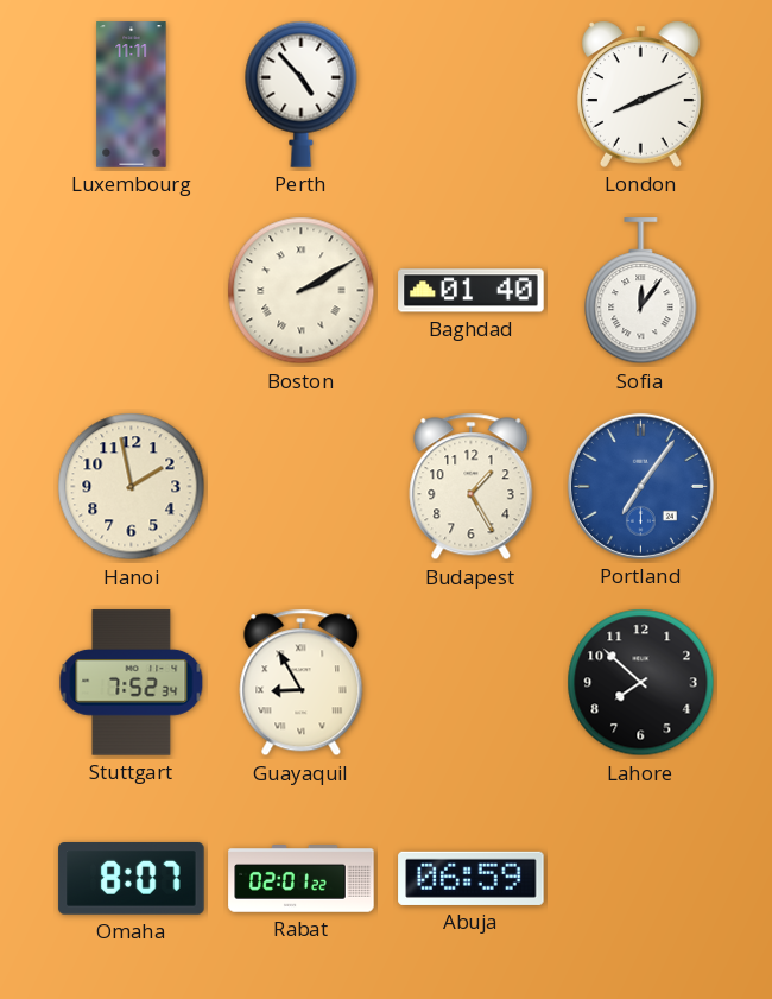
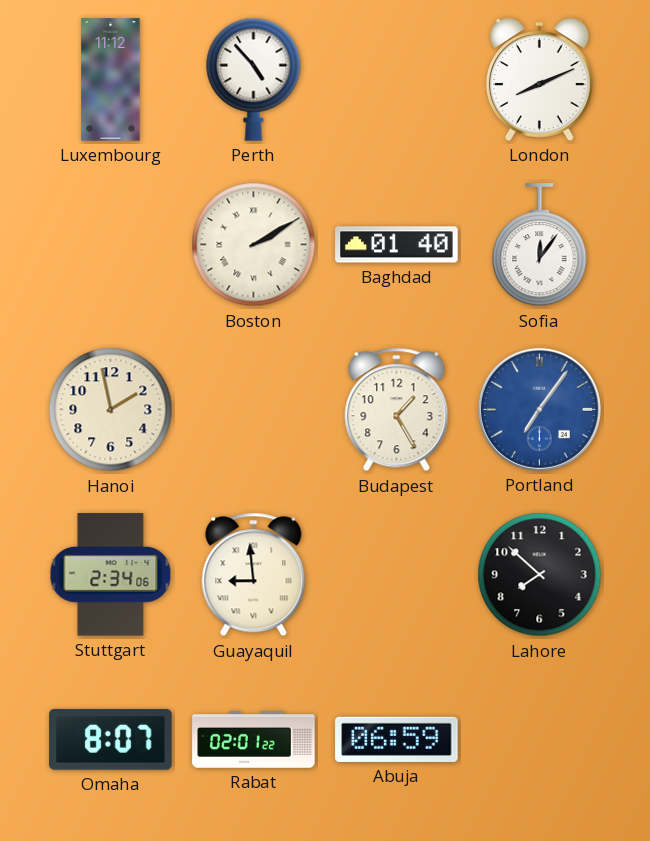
Luxembourg: 11:11 -> 11:12
Stuttgart: 7:52 -> 2:34
Guayaquil: 8:55 -> 8:59
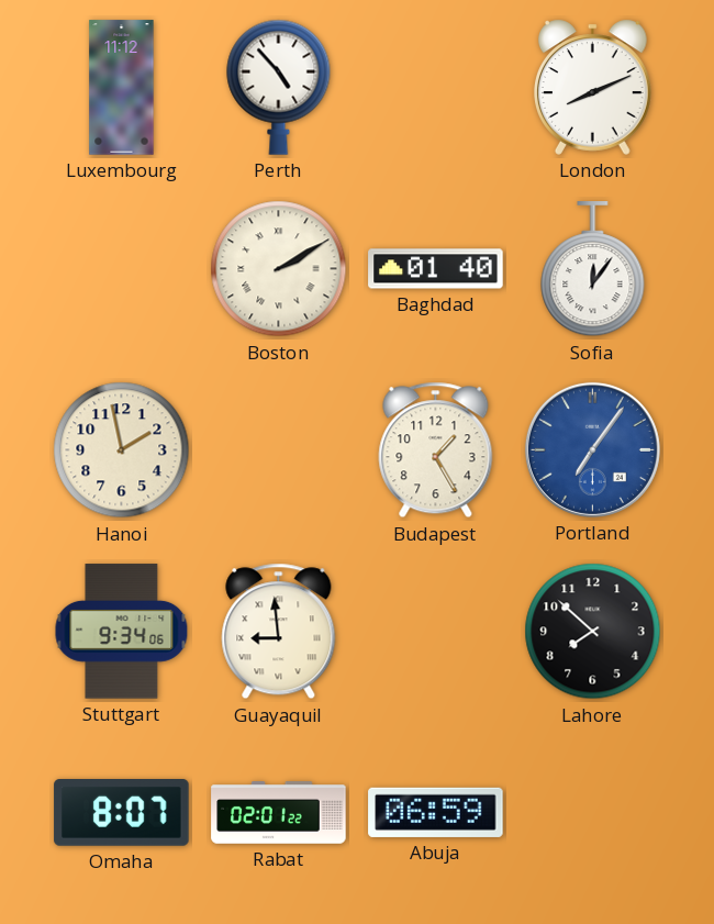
Stuttgart: 2:34 -> 9:34
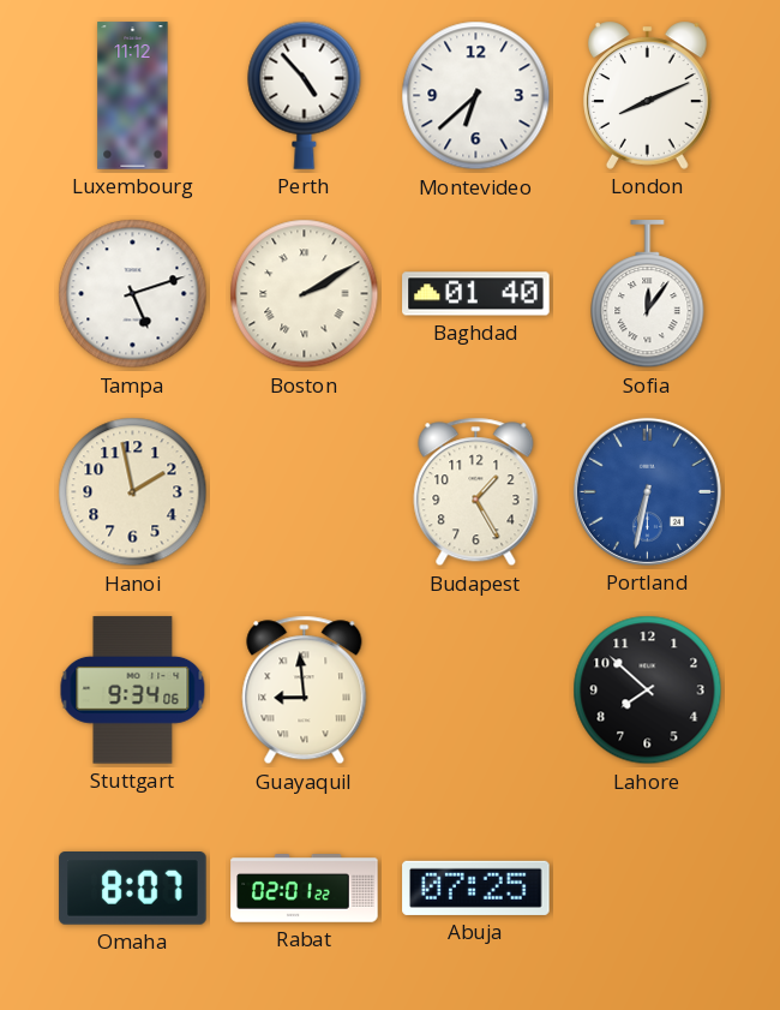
Montevideo: none -> 6:38
Tampa: none -> 5:12
Portland: 7:06 -> 6:32
Abuja: 06:59 -> 07:25
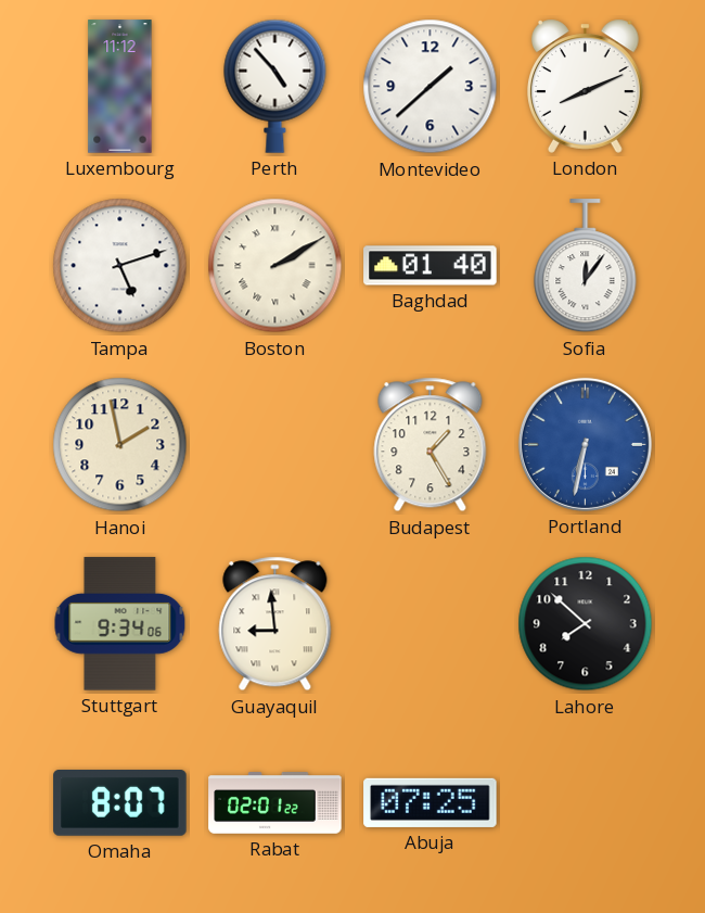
Montevideo: 6:38 -> 1:38
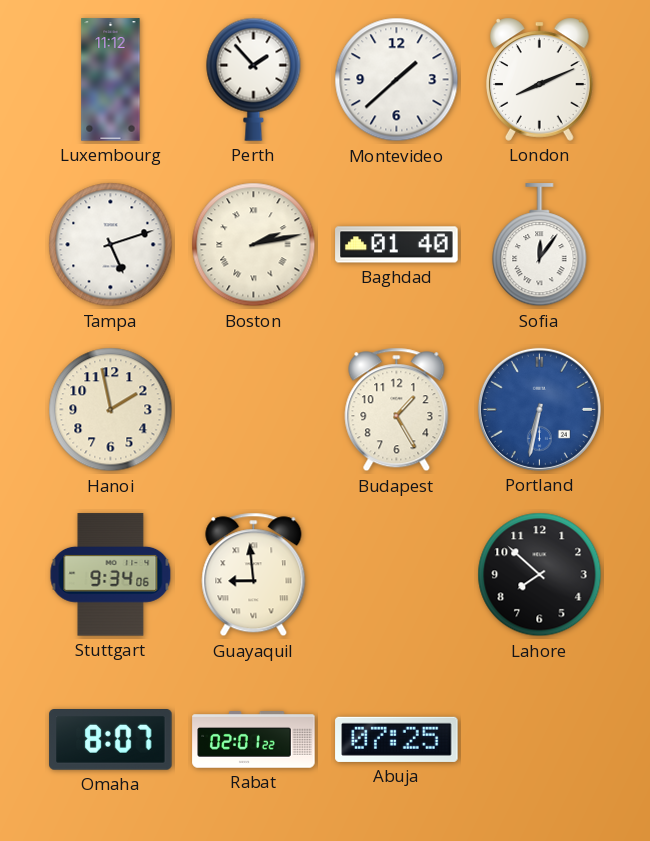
Perth: 4:53 -> 1:53
Boston: 2:10 -> 2:13
